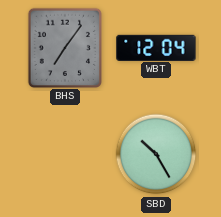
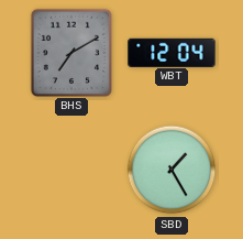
BHS: 7:06 -> 7:10
SBD: 10:25 -> 1:25
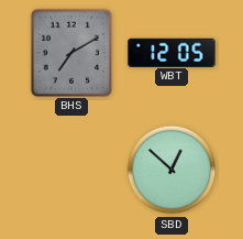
WBT: 12:04 -> 12:05
SBD: 1:25 -> 12:52
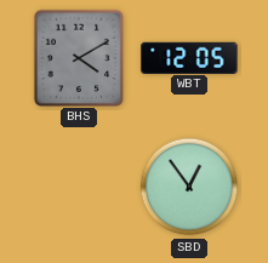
BHS: 7:10 -> 4:10
SBD: 12:52 -> 12:54
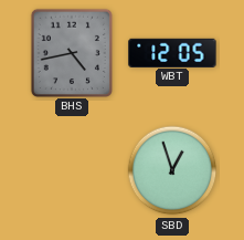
BHS: 4:10 -> 4:43
SBD: 12:54 -> 12:57
